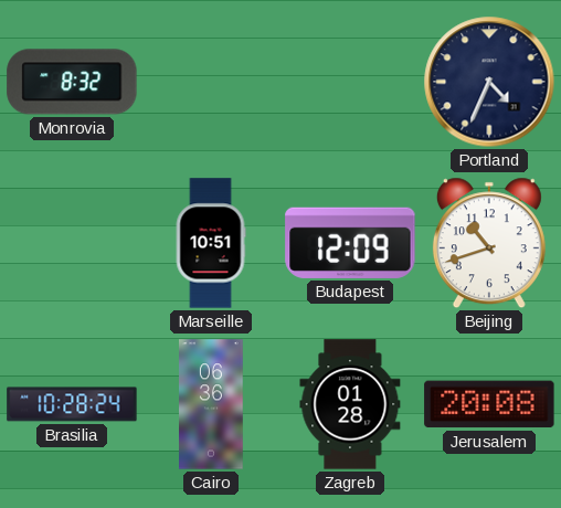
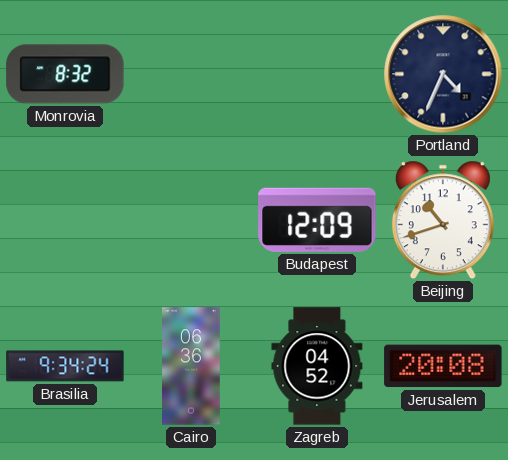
Marseille: 10:51 -> none
Brasilia: 10:28 -> 9:34
Zagreb: 01:28 -> 04:52
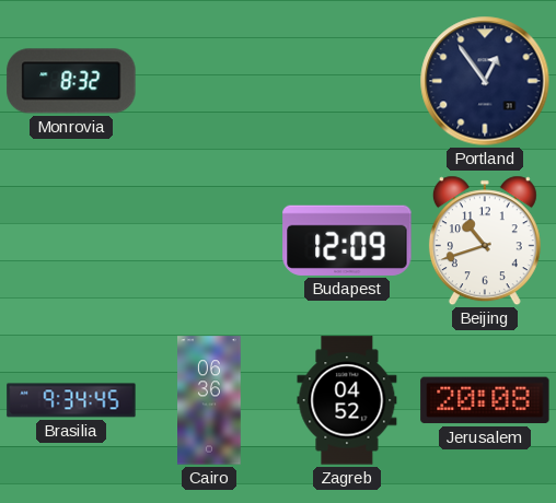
Portland: 4:34 -> 12:54
Brasilia: 9:34:24 -> 9:34:45
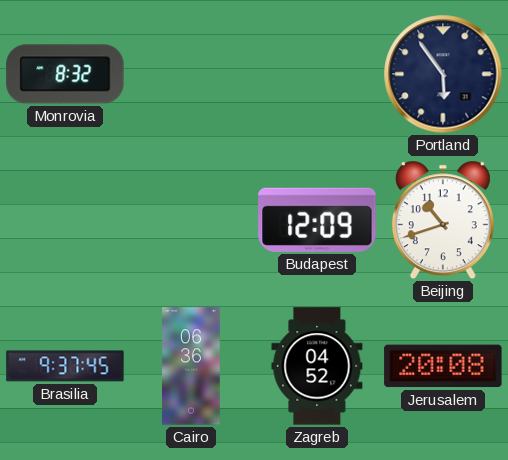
Portland: 12:54 -> 5:54
Brasilia: 9:34 -> 9:37
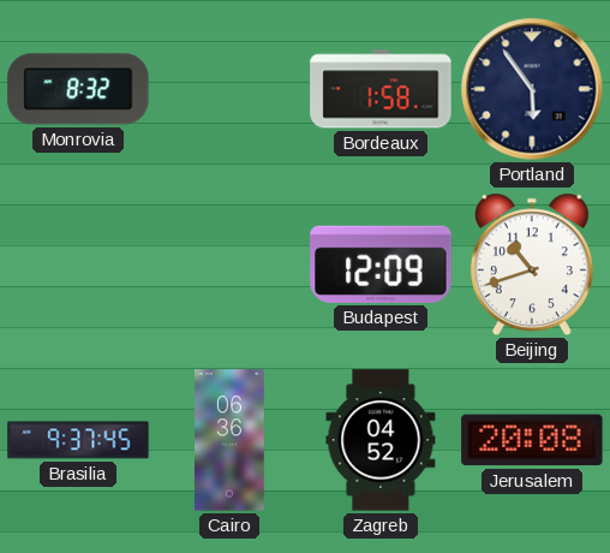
Bordeaux: none -> 1:58
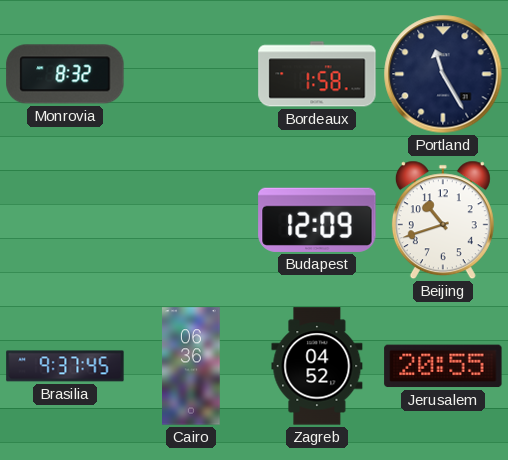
Portland: 5:54 -> 11:25
Jerusalem: 20:08 -> 20:55
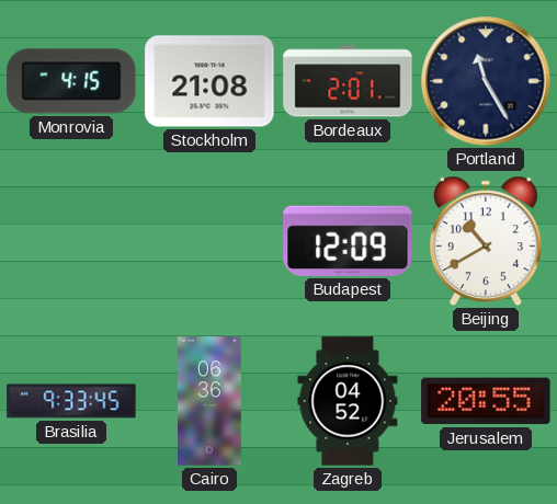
Monrovia: 8:32 -> 4:15
Stockholm: none -> 21:08
Bordeaux: 1:58 -> 2:01
Beijing: 10:42 -> 10:40
Brasilia: 9:37 -> 9:33
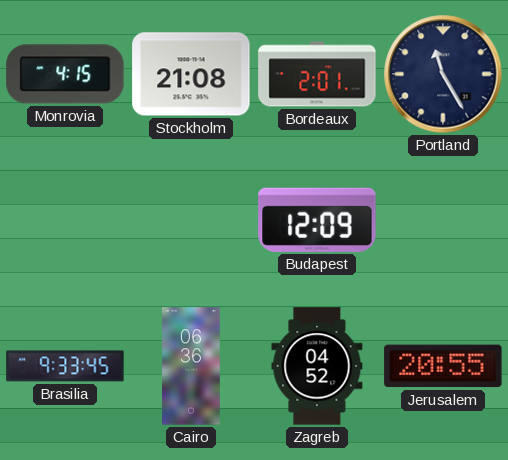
Beijing: 10:40 -> none
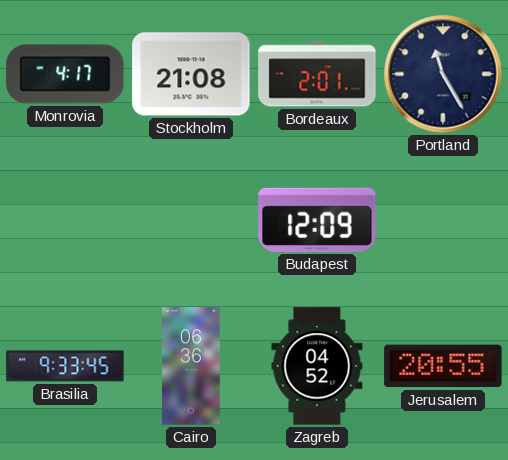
Monrovia: 4:15 -> 4:17
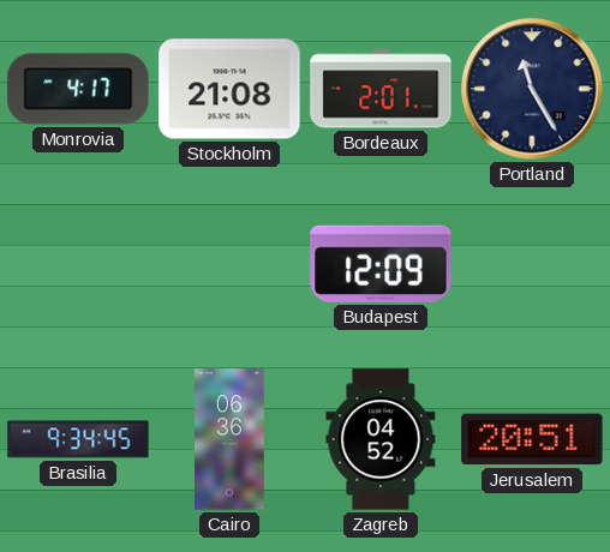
Brasilia: 9:33 -> 9:34
Jerusalem: 20:55 -> 20:51
